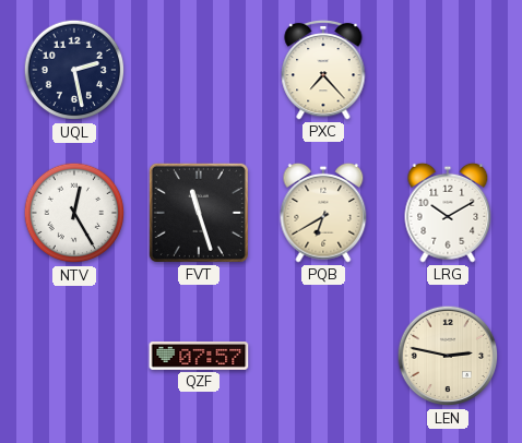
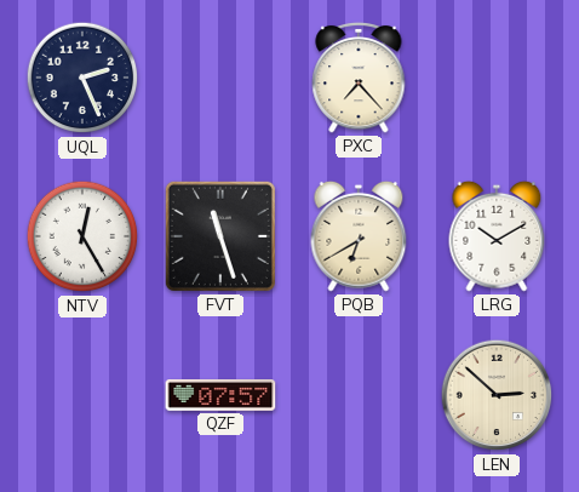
UQL: 2:28 -> 2:26
LEN: 2:47 -> 2:52
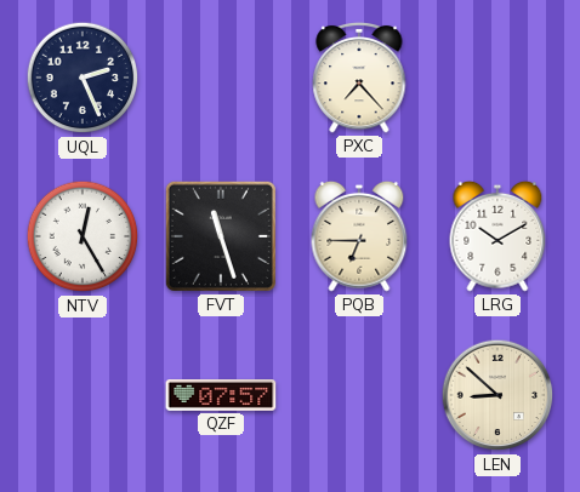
PQB: 6:40 -> 6:45
LEN: 2:52 -> 8:52
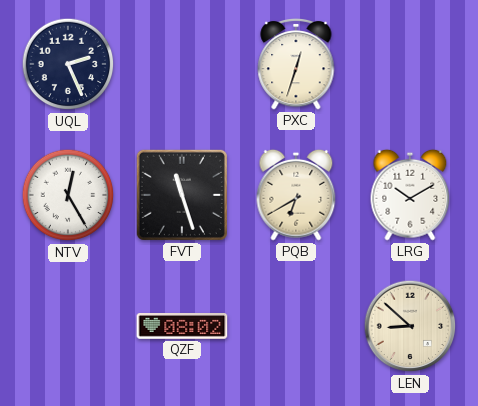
PXC: 7:23 -> 12:33
PQB: 6:45 -> 6:40
QZF: 07:57 -> 08:02
